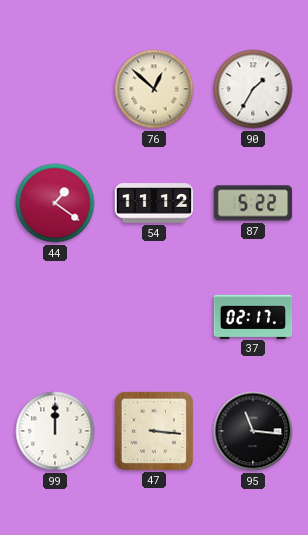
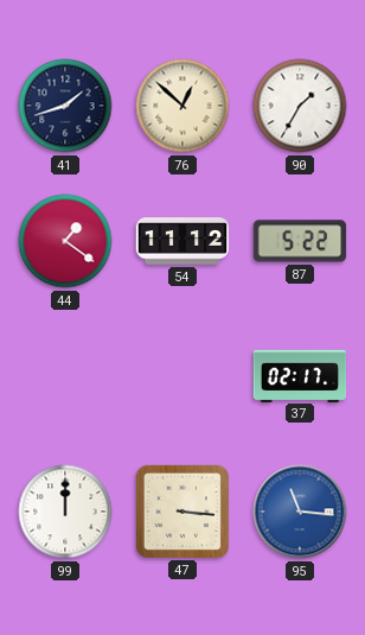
41: none -> 1:42
95 dial: black -> blue
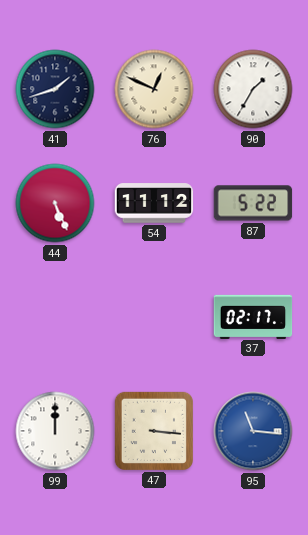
76: 12:52 -> 12:49
44: 1:21 -> 5:26
